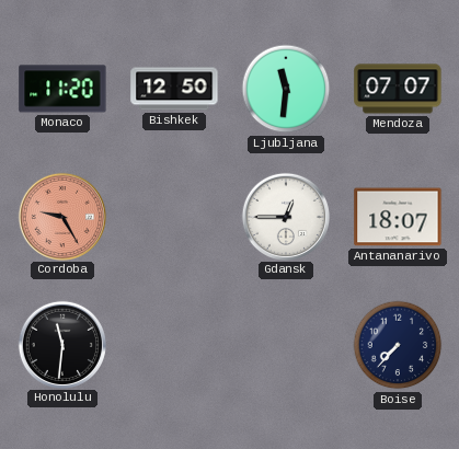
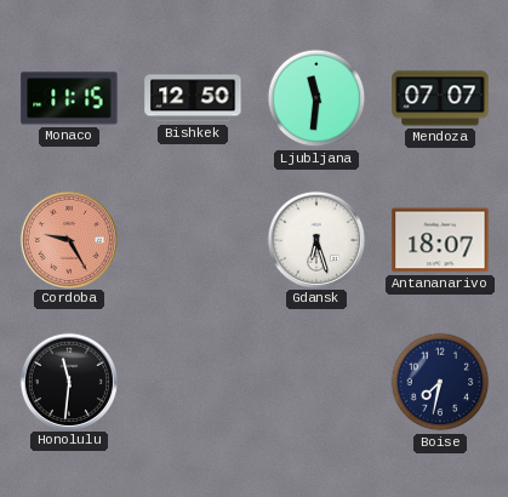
Monaco: 11:20 -> 11:15
Gdansk: 12:45 -> 6:27
Boise: 7:37 -> 7:32
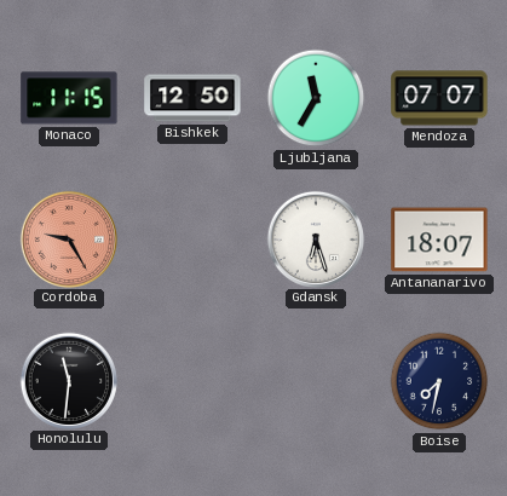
Ljubljana: 11:31 -> 11:35
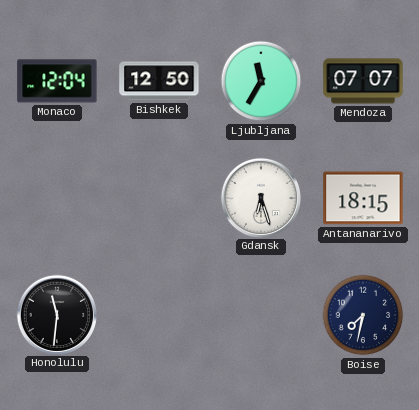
Monaco: 11:15 -> 12:04
Cordoba: 9:25 -> none
Antananarivo: 18:07 -> 18:15
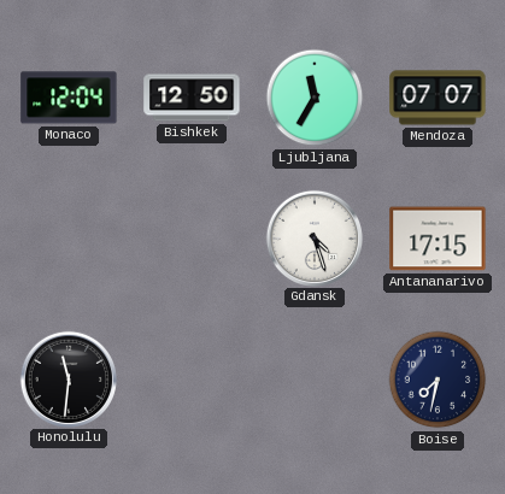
Gdansk: 6:27 -> 4:27
Antananarivo: 18:15 -> 17:15
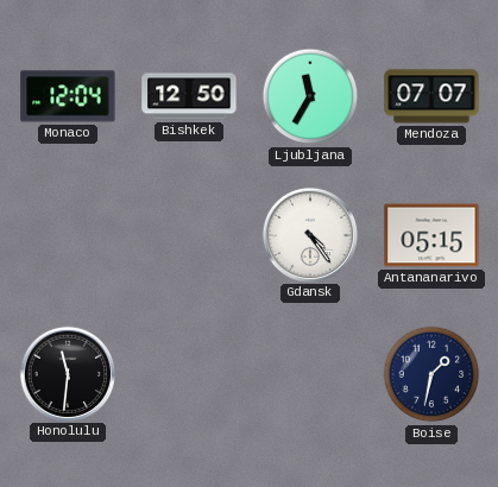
Gdansk: 4:27 -> 4:24
Antananarivo: 17:15 -> 05:15
Boise: 7:32 -> 1:32
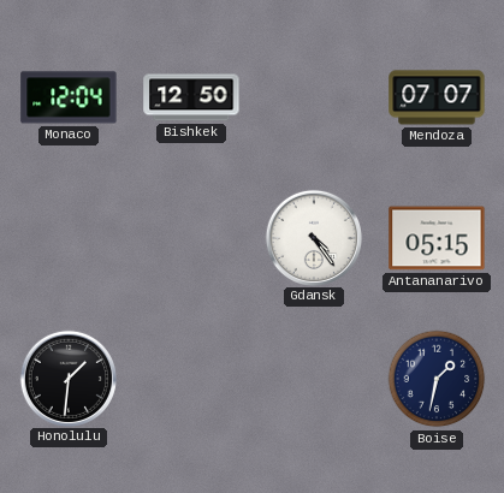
Ljubljana: 11:35 -> none
Honolulu: 11:31 -> 1:31
